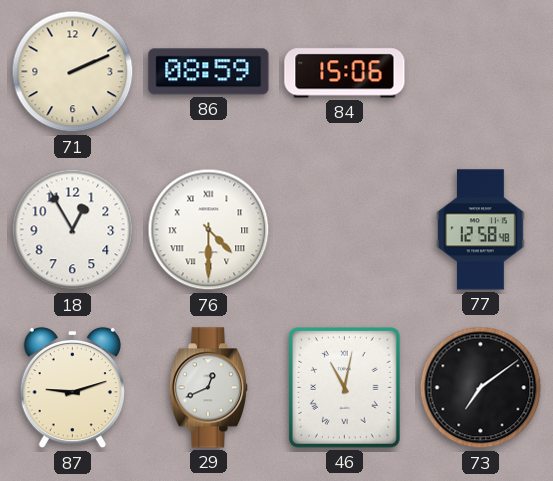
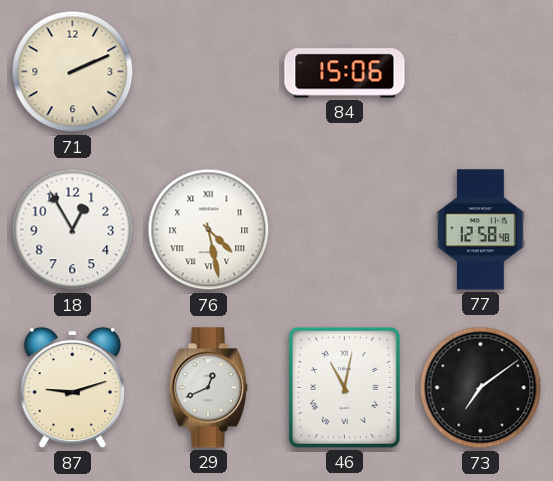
86: 08:59 -> none
76: 4:30 -> 4:28
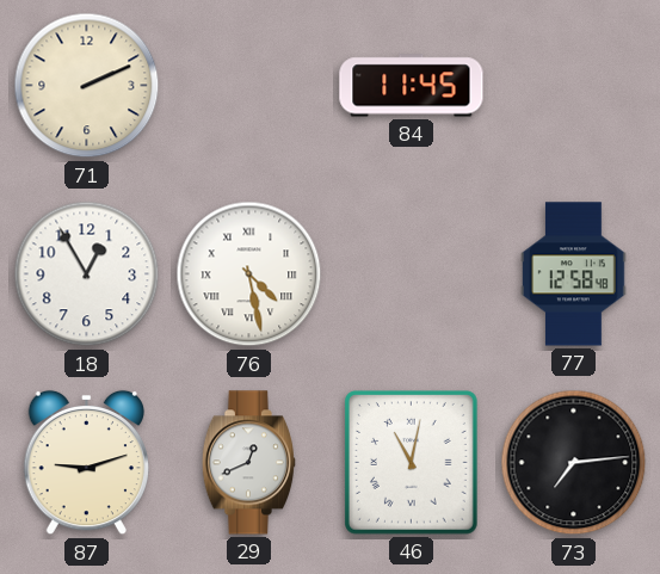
84: 15:06 -> 11:45
73: 7:09 -> 7:14
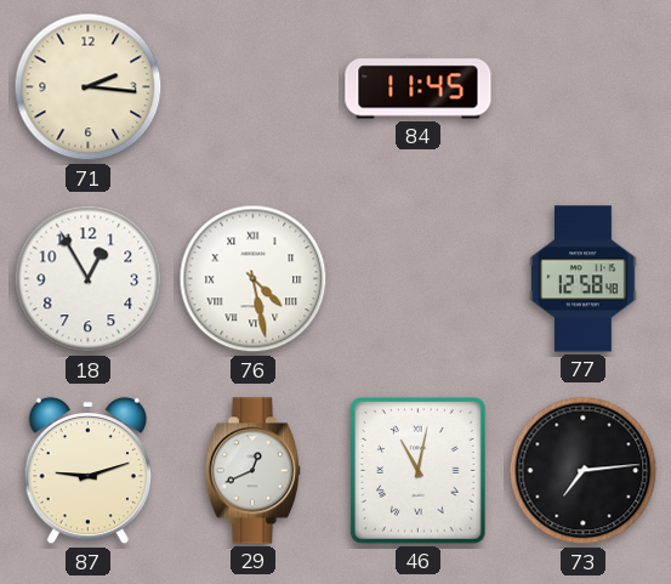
71: 2:11 -> 2:16
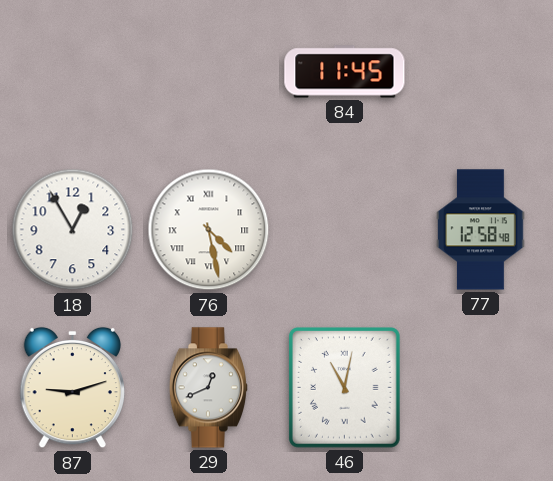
71: 2:16 -> none
73: 7:14 -> none
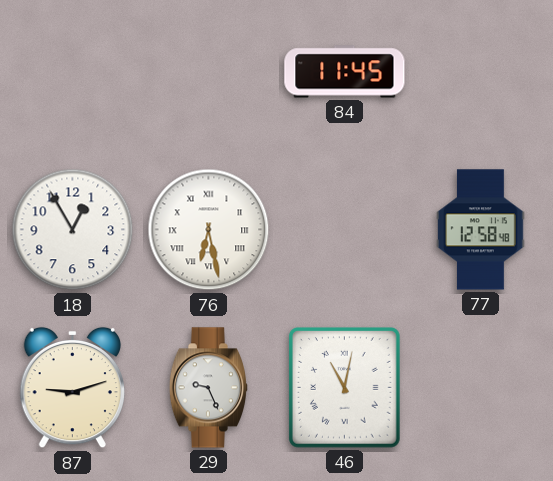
76: 4:28 -> 6:28
29: 12:41 -> 9:26
